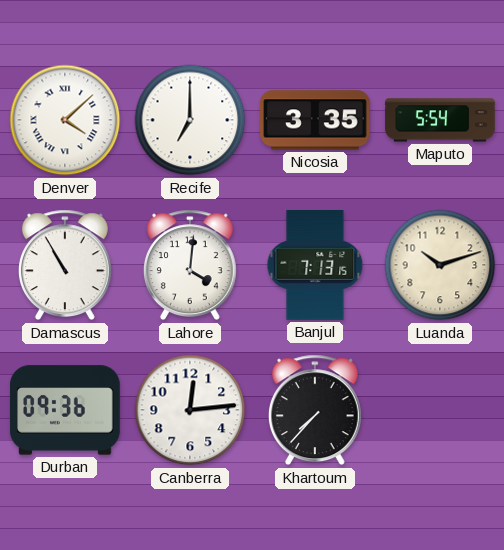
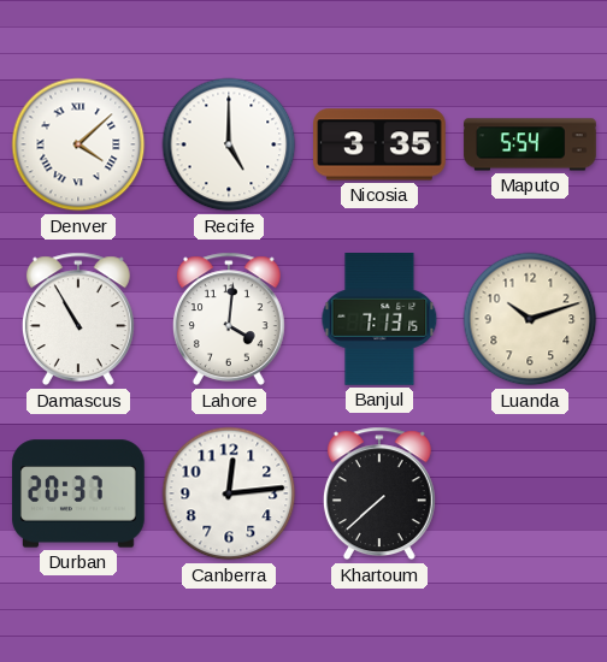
Recife: 7:00 -> 5:00
Durban: 09:36 -> 20:37
Khartoum: 7:37 -> 7:38
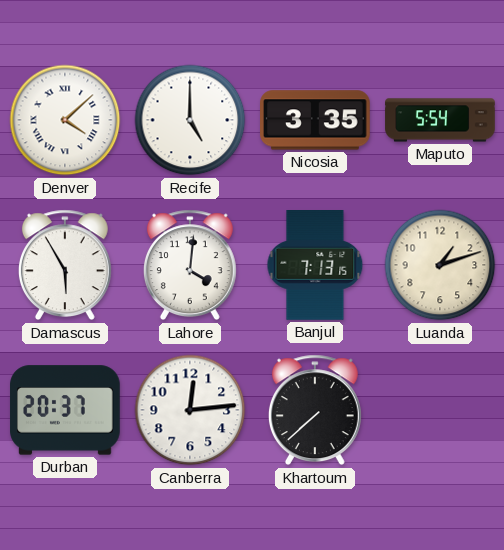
Damascus: 10:55 -> 5:55
Luanda: 10:12 -> 1:12
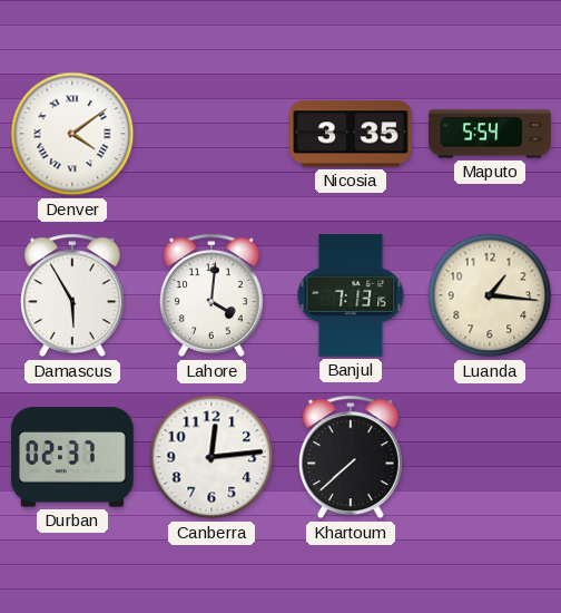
Denver: 4:08 -> 4:09
Recife: 5:00 -> none
Luanda: 1:12 -> 1:16
Durban: 20:37 -> 02:37
